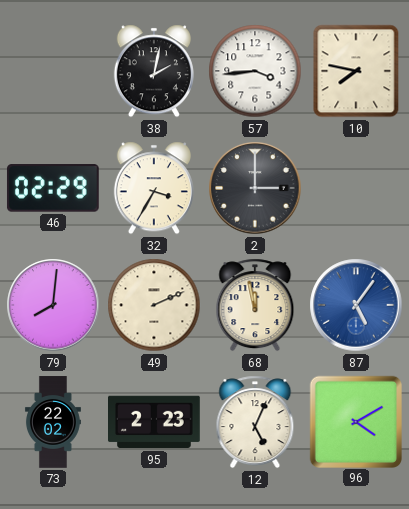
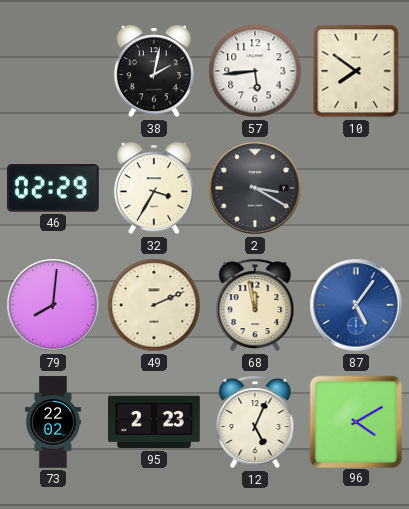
57: 3:44 -> 5:44
10: 7:47 -> 7:51
2: 3:00 -> 3:20
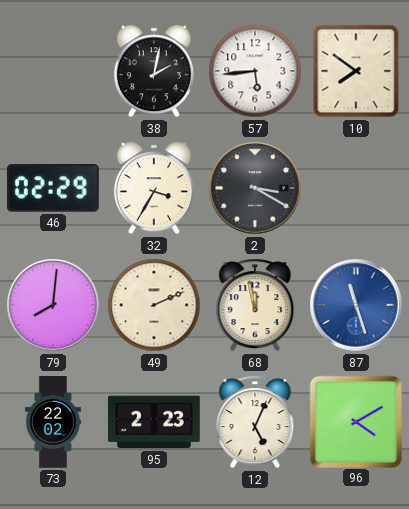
87: 5:06 -> 11:27
